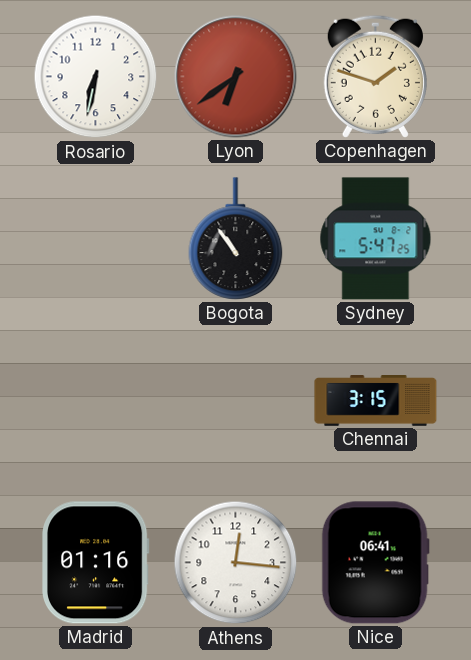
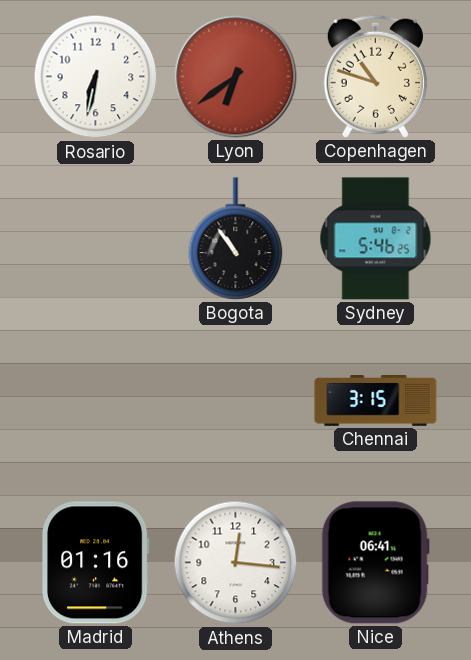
Copenhagen: 1:48 -> 10:48
Sydney: 5:47 -> 5:46
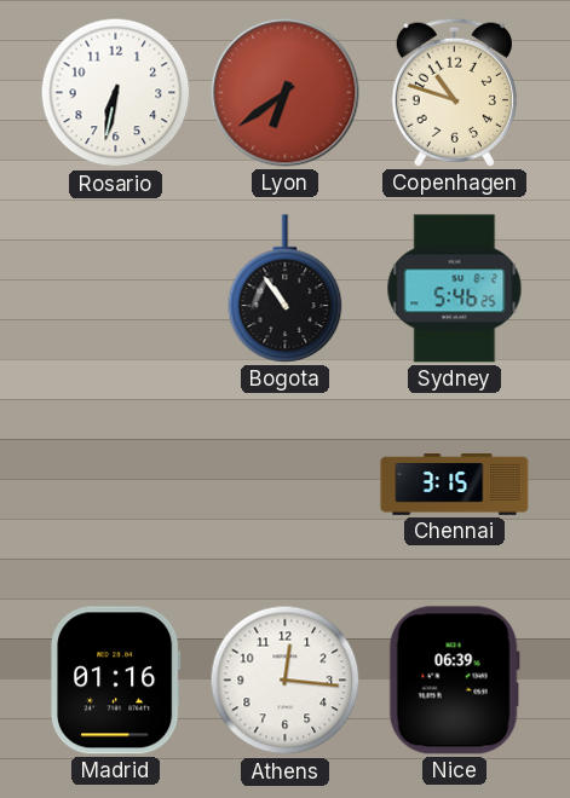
Nice: 06:41 -> 06:39
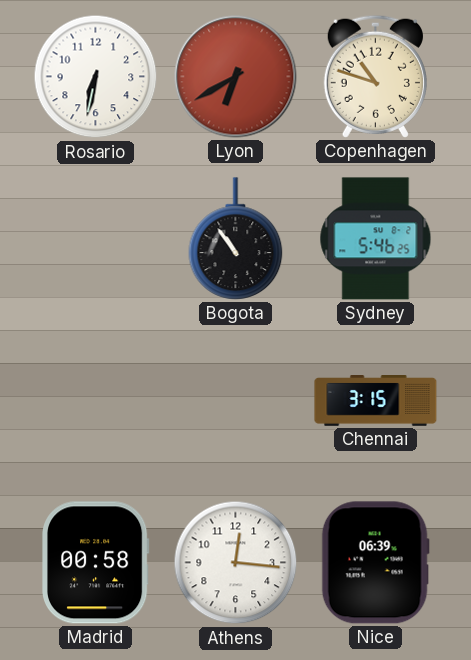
Lyon: 6:39 -> 6:40
Madrid: 01:16 -> 00:58
